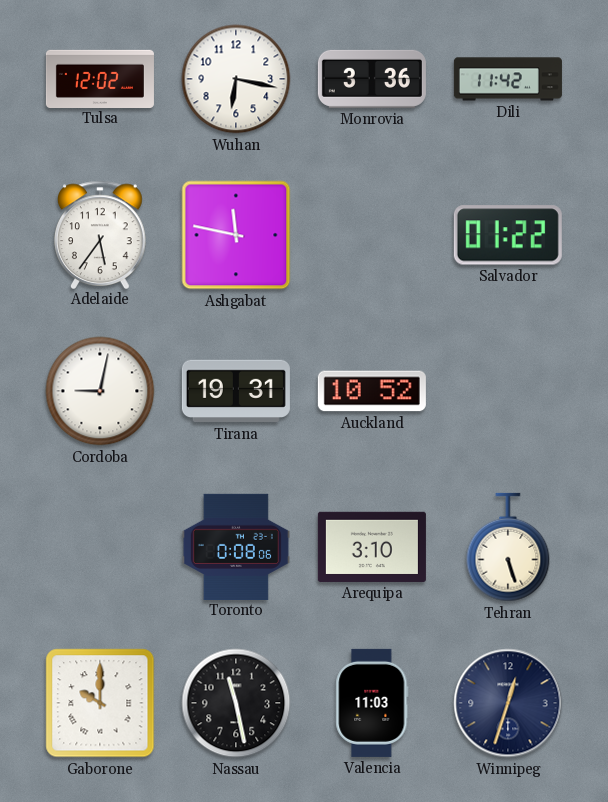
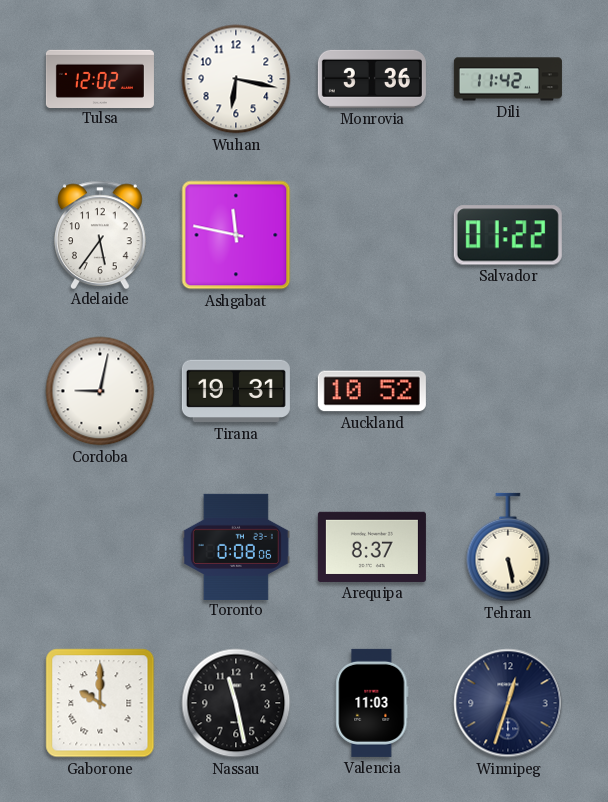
Arequipa: 3:10 -> 8:37
Tehran: 5:27 -> 5:28
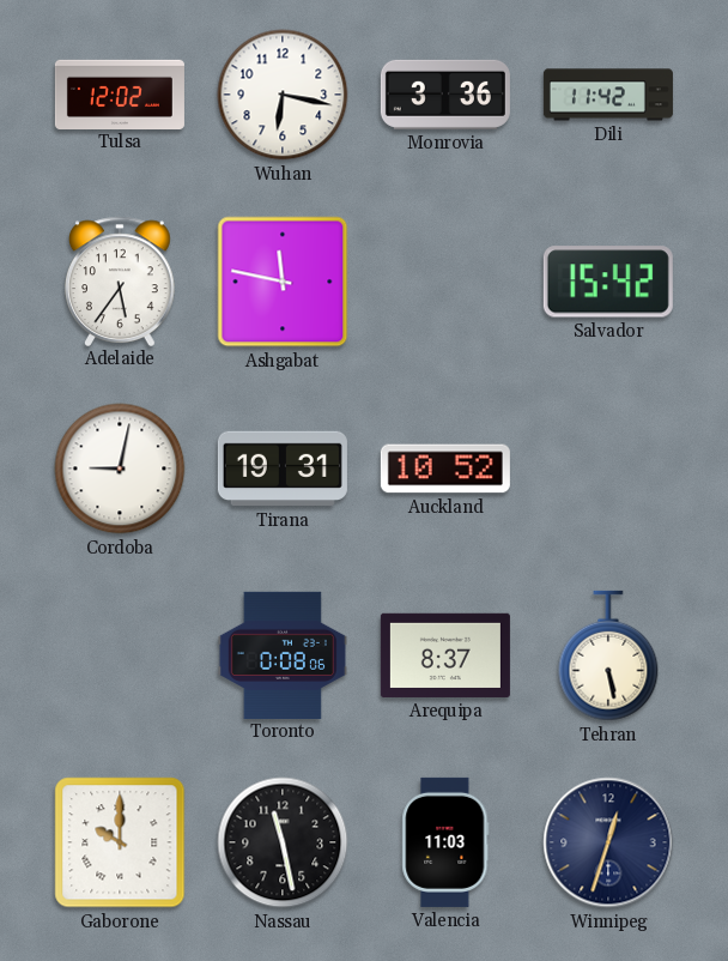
Salvador: 01:22 -> 15:42
